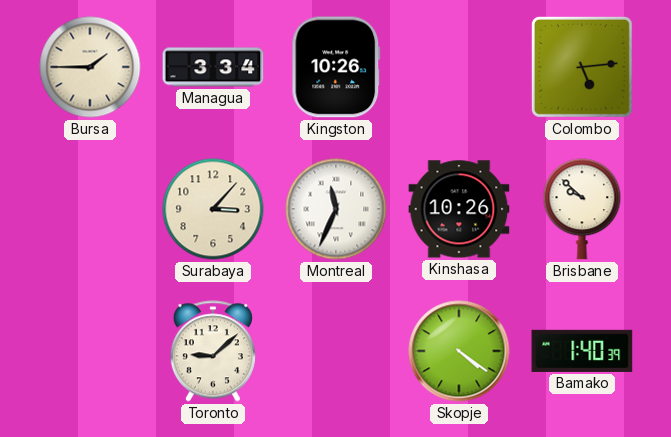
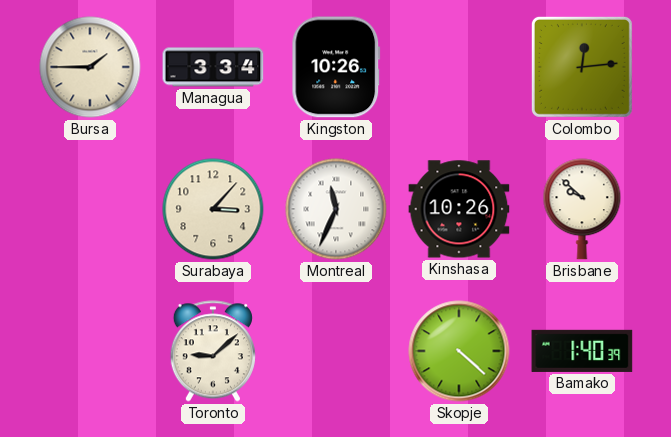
Colombo: 5:14 -> 12:14
Skopje: 4:21 -> 4:22
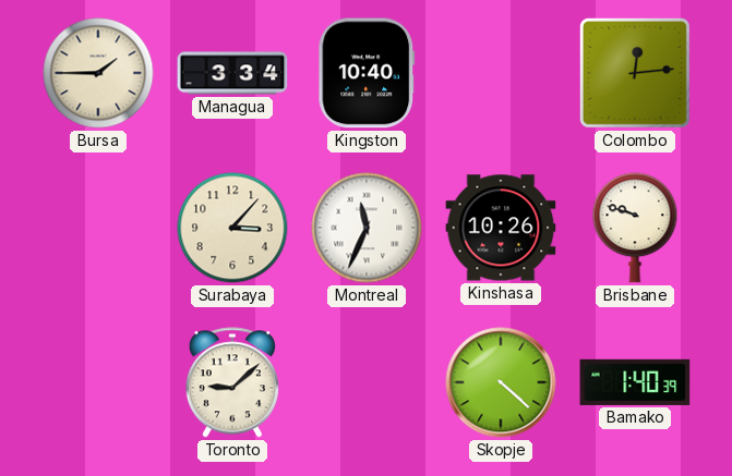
Kingston: 10:26 -> 10:40
Brisbane: 9:52 -> 9:48
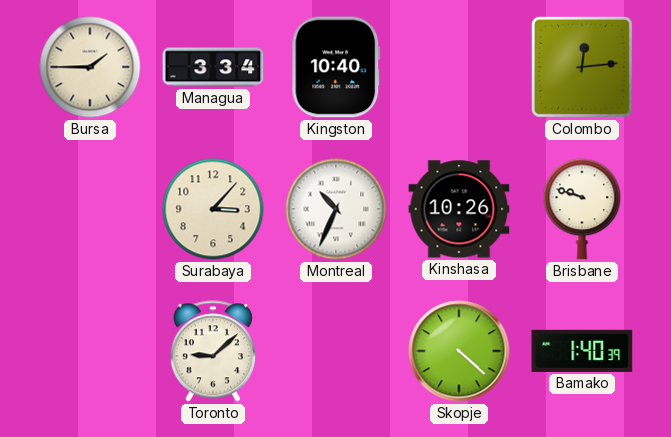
Montreal: 11:34 -> 10:34
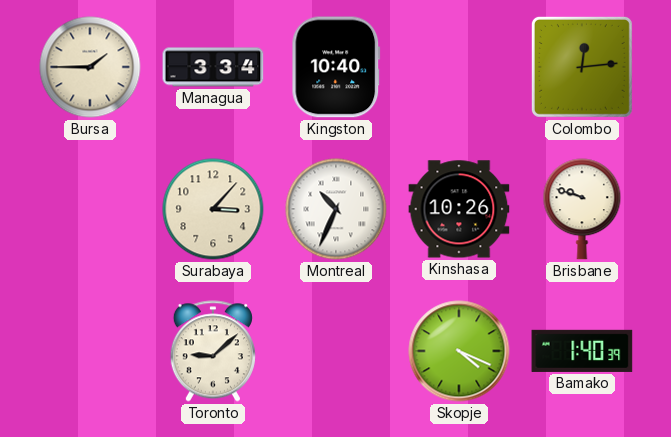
Skopje: 4:22 -> 4:19
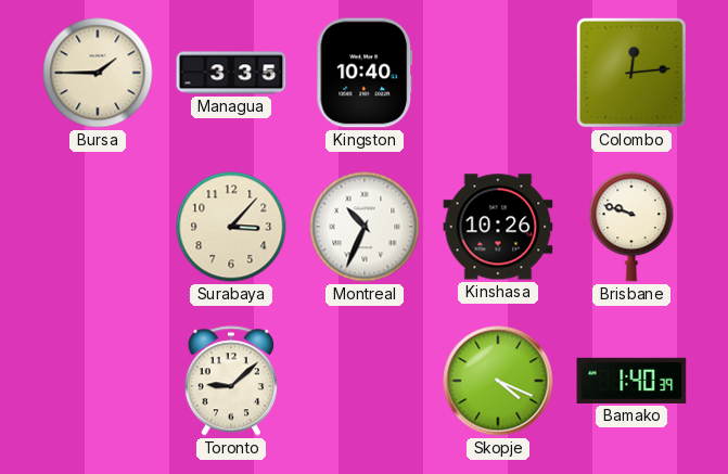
Managua: 3:34 -> 3:35
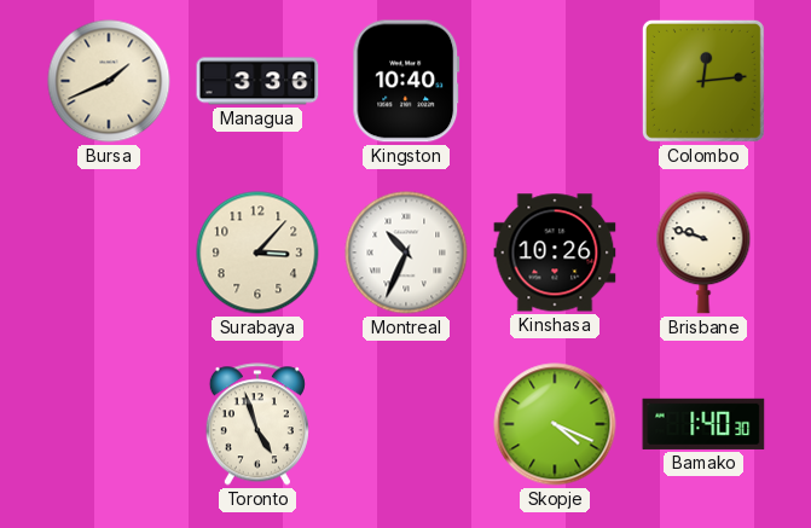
Bursa: 1:45 -> 1:41
Managua: 3:35 -> 3:36
Toronto: 9:08 -> 4:57
Bamako: 1:40:39 -> 1:40:30
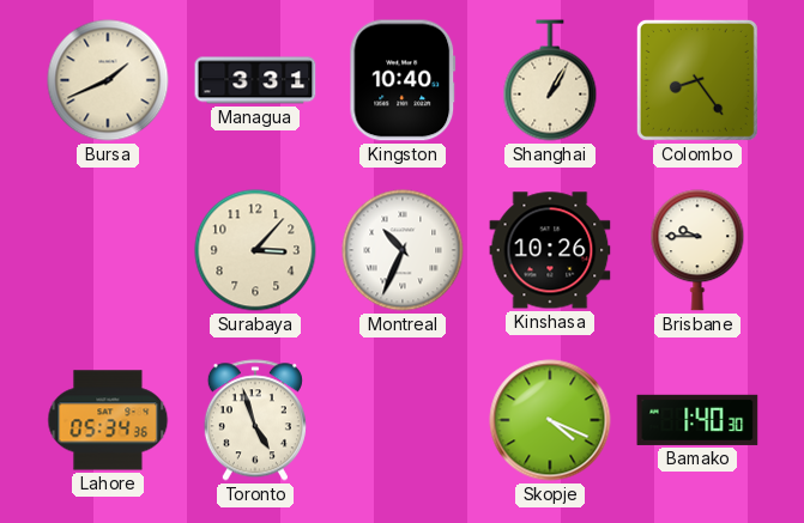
Managua: 3:36 -> 3:31
Shanghai: none -> 1:05
Colombo: 12:14 -> 8:24
Brisbane: 9:48 -> 9:45
Lahore: none -> 05:34
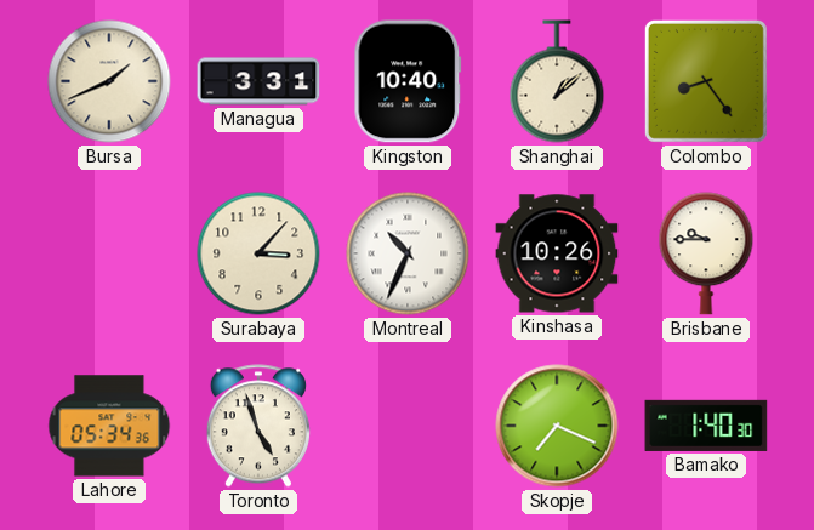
Shanghai: 1:05 -> 1:08
Skopje: 4:19 -> 7:19
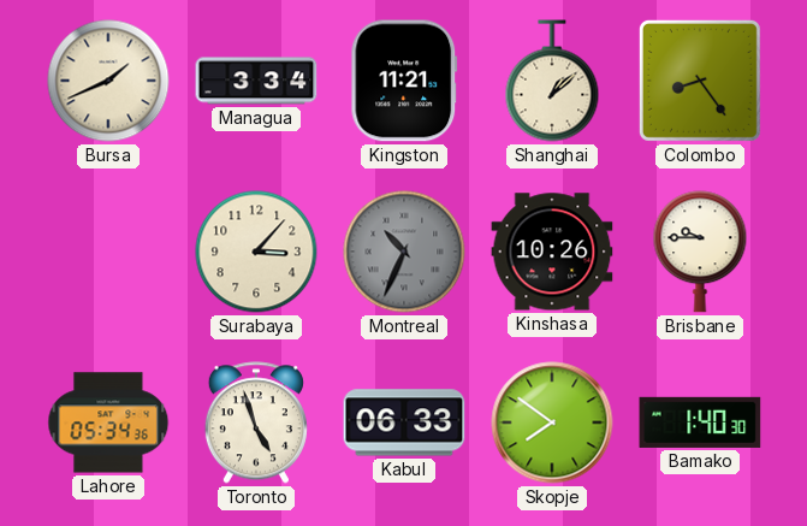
Managua: 3:31 -> 3:34
Kingston: 10:40 -> 11:21
Montreal dial: white -> grey
Kabul: none -> 06:33
Skopje: 7:19 -> 7:51
